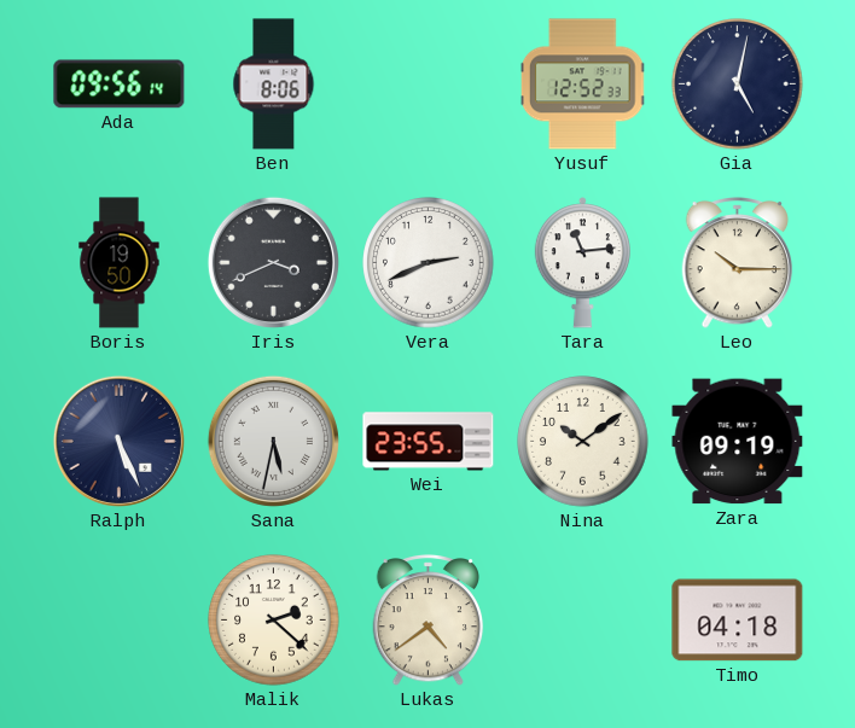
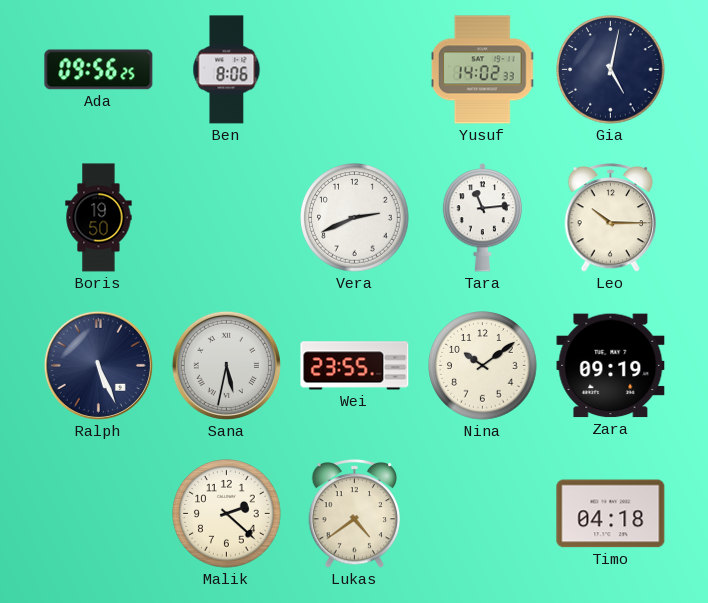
Ada: 09:56:14 -> 09:56:25
Yusuf: 12:52 -> 14:02
Iris: 3:41 -> none
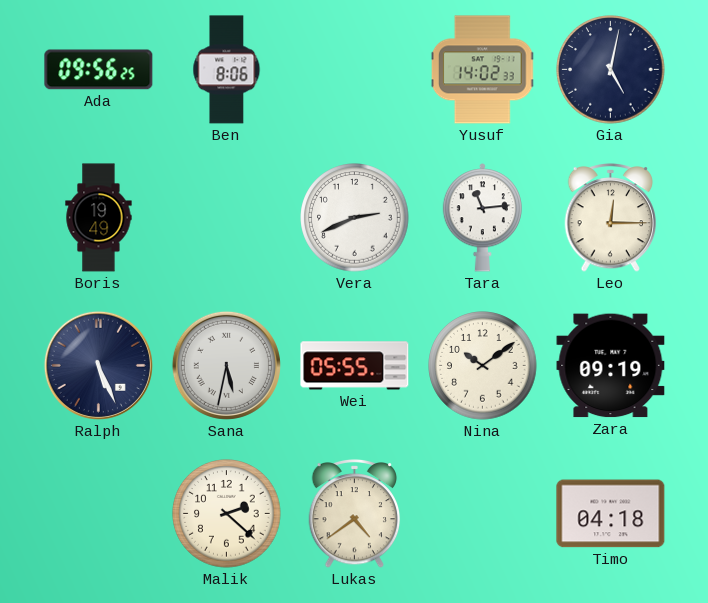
Boris: 19:50 -> 19:49
Leo: 10:15 -> 12:15
Wei: 23:55 -> 05:55
